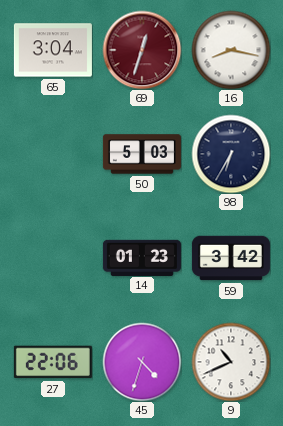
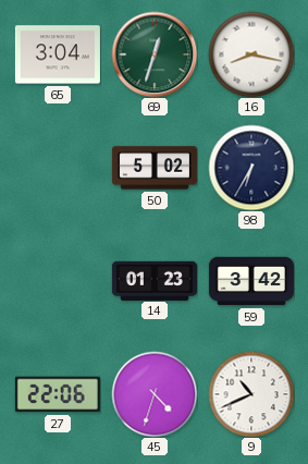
69 dial: burgundy -> green
50: 5:03 -> 5:02
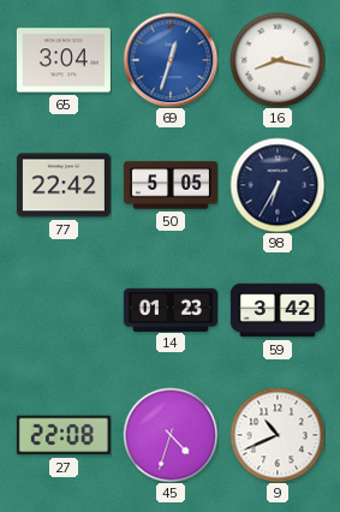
69 dial: green -> blue
77: none -> 22:42
50: 5:02 -> 5:05
27: 22:06 -> 22:08
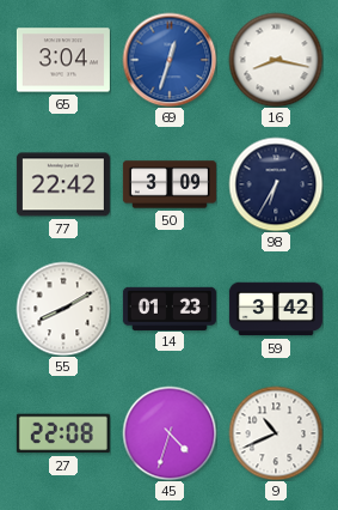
50: 5:05 -> 3:09
55: none -> 8:10
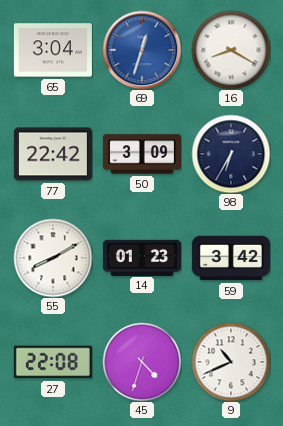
16: 8:17 -> 8:20
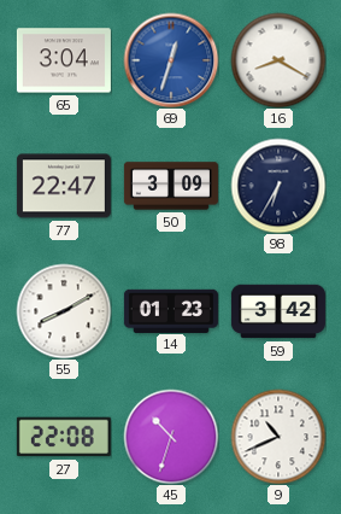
77: 22:42 -> 22:47
45: 4:33 -> 10:33
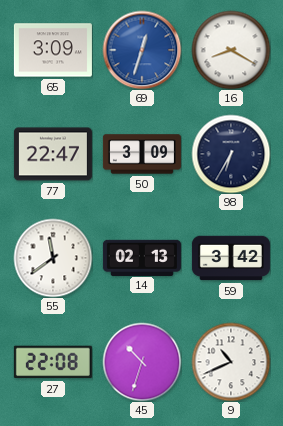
65: 3:04 -> 3:09
55: 8:10 -> 11:39
14: 01:23 -> 02:13
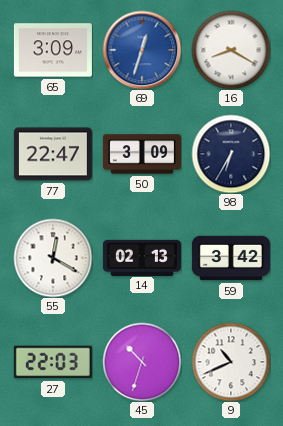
55: 11:39 -> 12:20
27: 22:08 -> 22:03
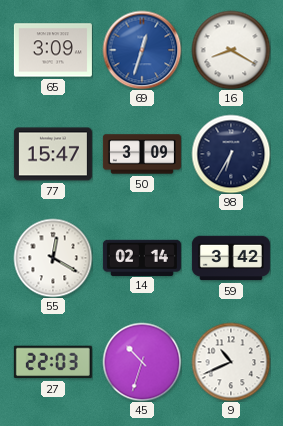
77: 22:47 -> 15:47
14: 02:13 -> 02:14
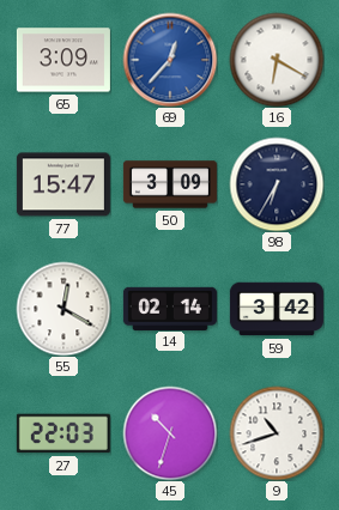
69: 12:33 -> 12:37
16: 8:20 -> 6:20
9: 10:41 -> 10:42
